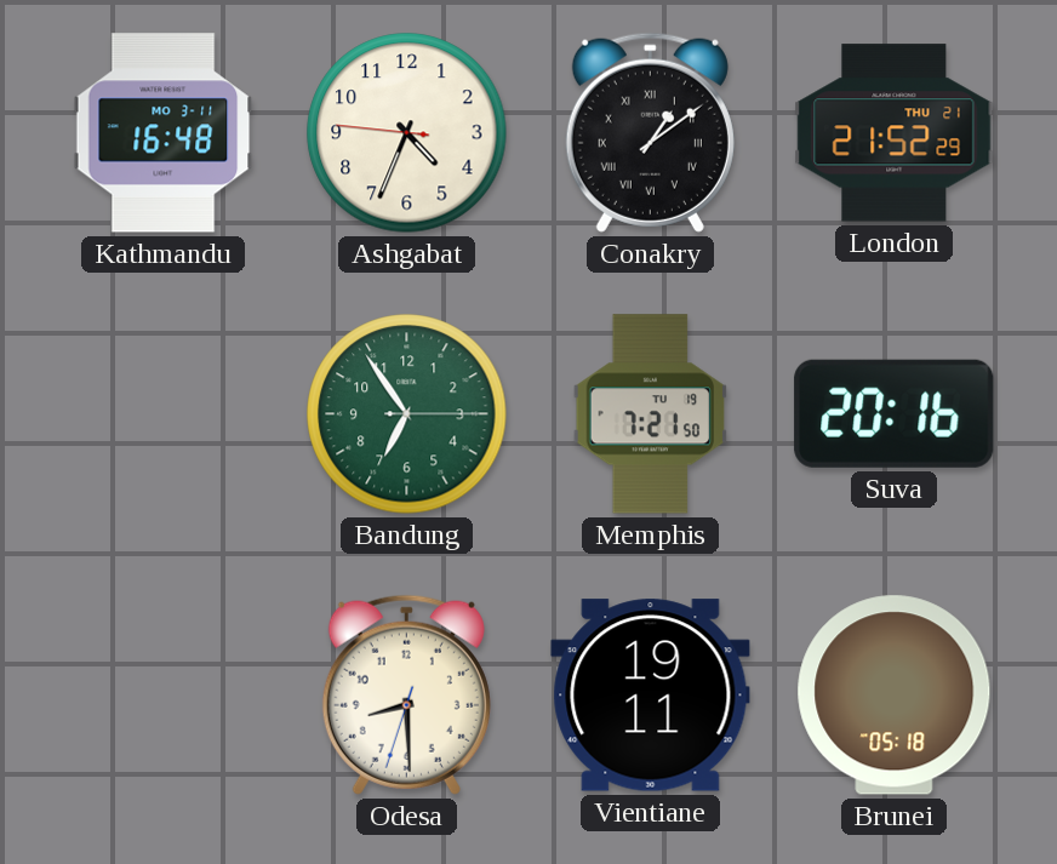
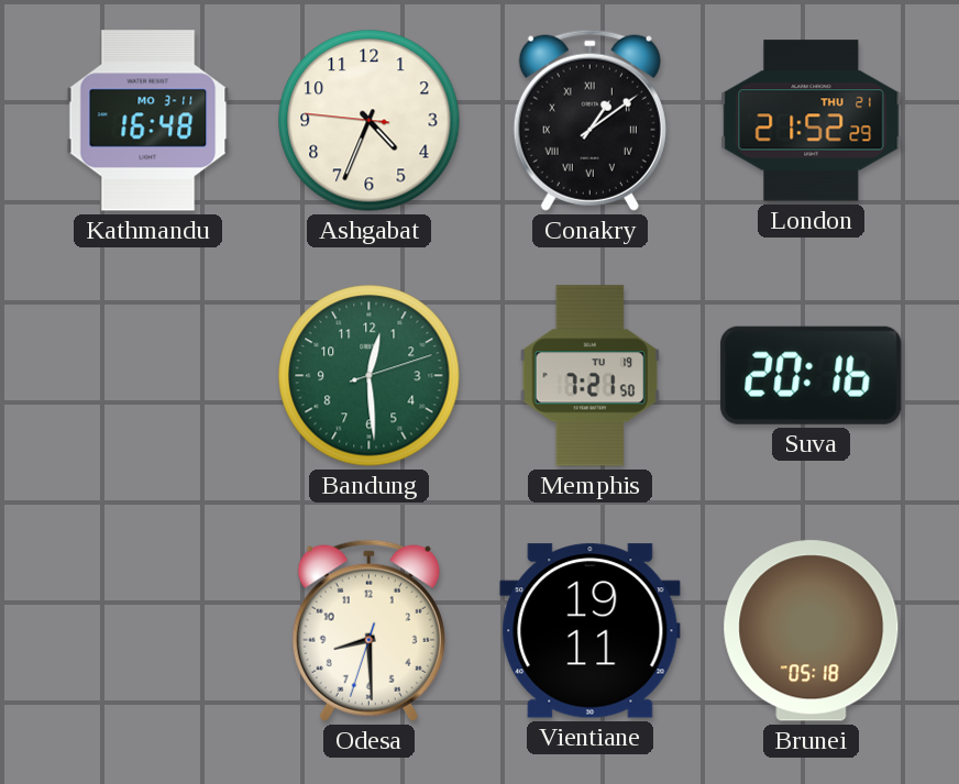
Bandung: 6:54 -> 12:29
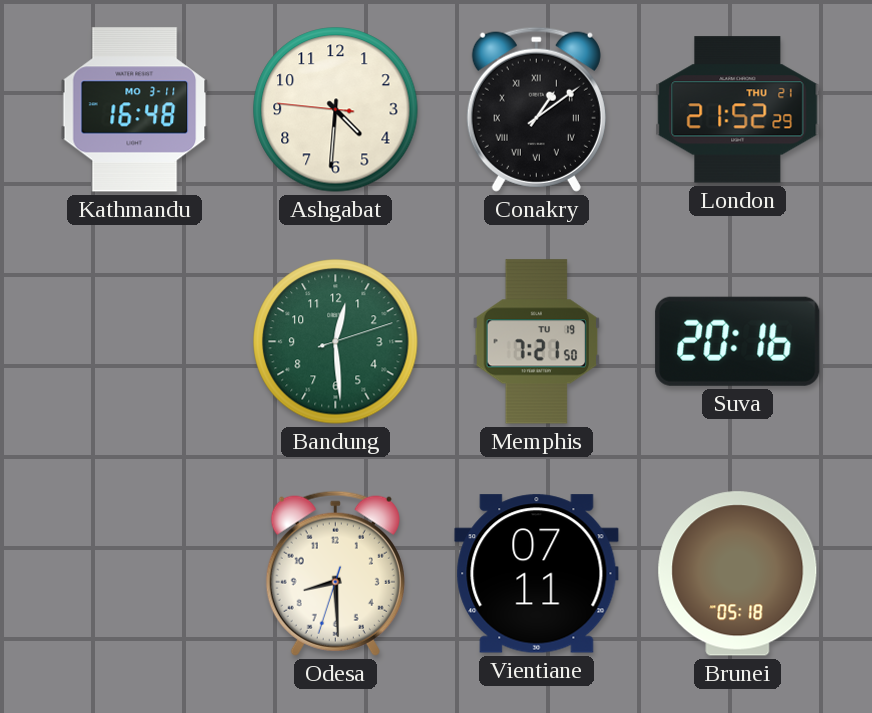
Ashgabat: 4:33 -> 4:30
Vientiane: 19:11 -> 07:11
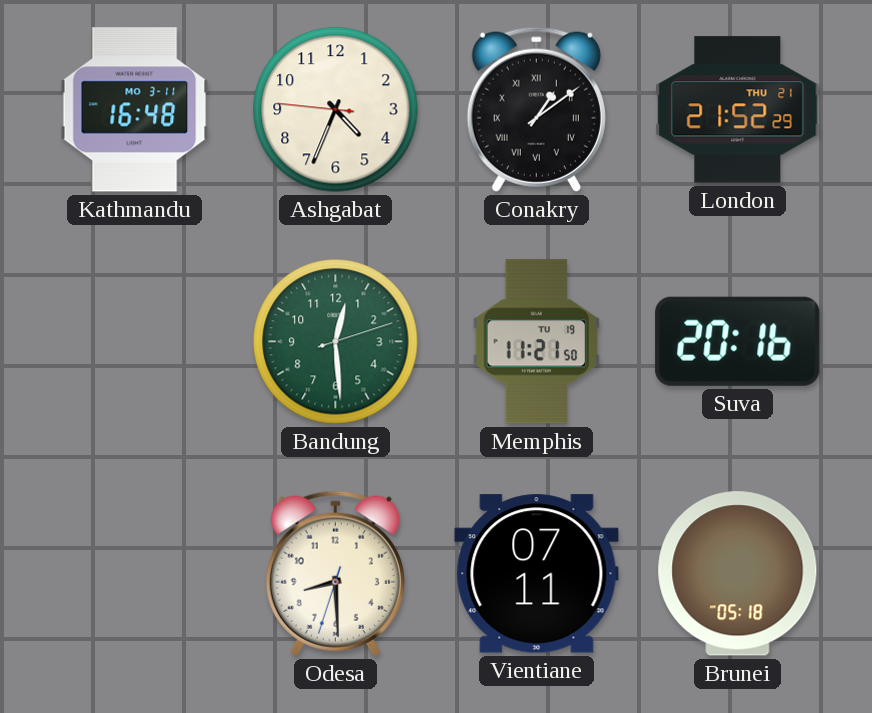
Ashgabat: 4:30 -> 4:33
Memphis: 7:21 -> 11:21
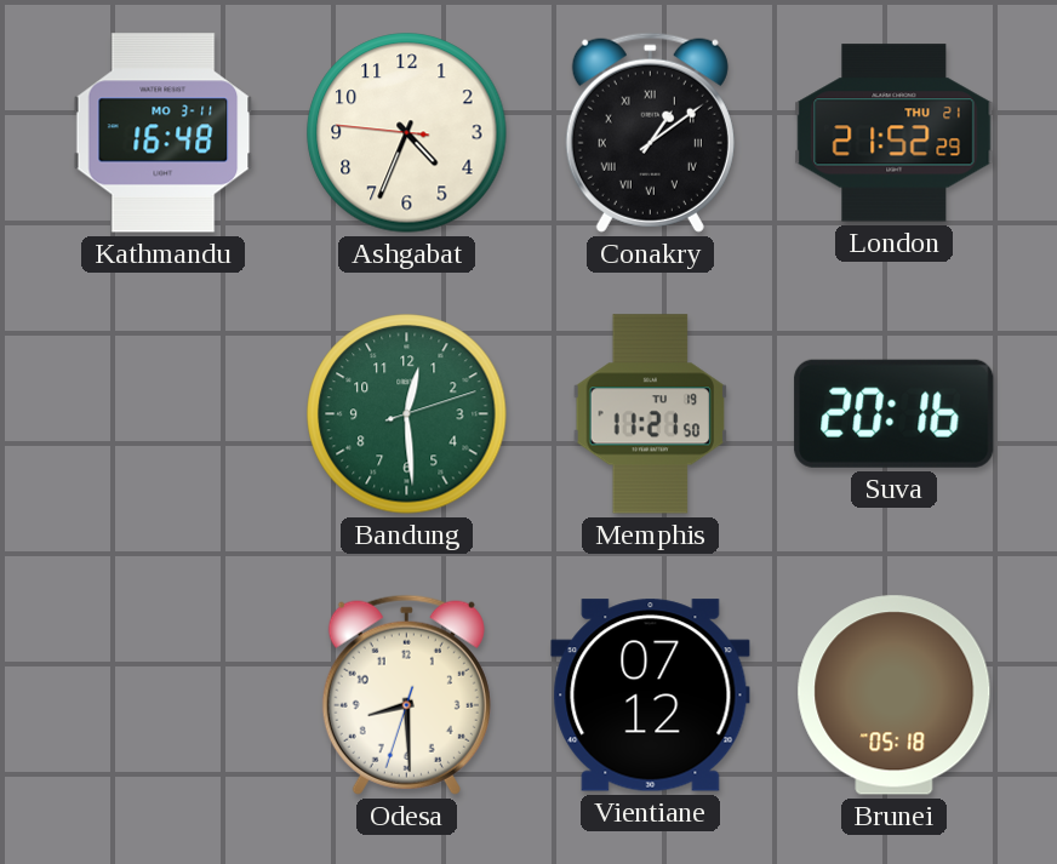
Vientiane: 07:11 -> 07:12
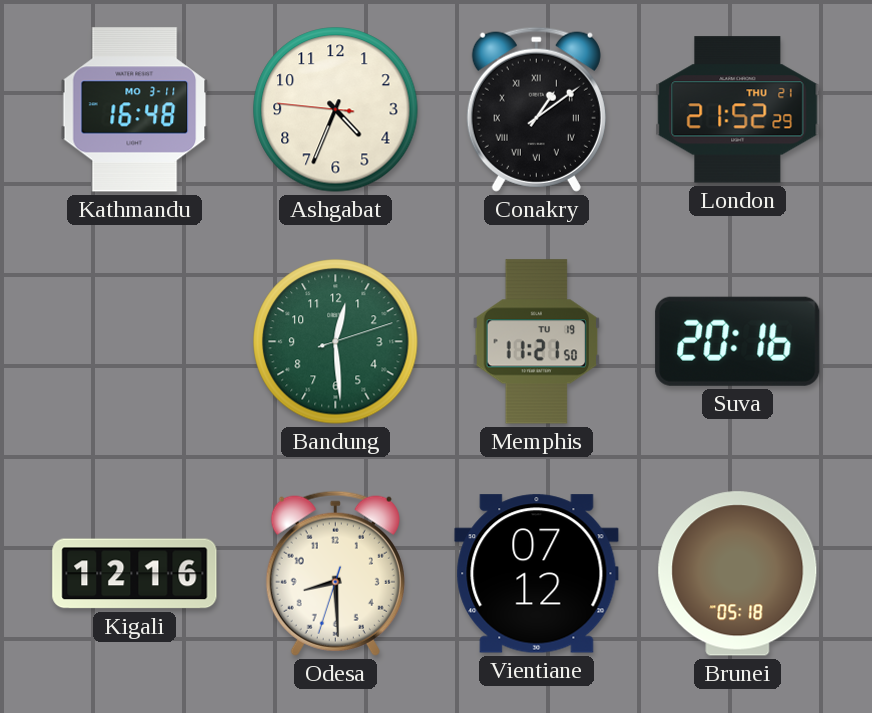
Kigali: none -> 12:16
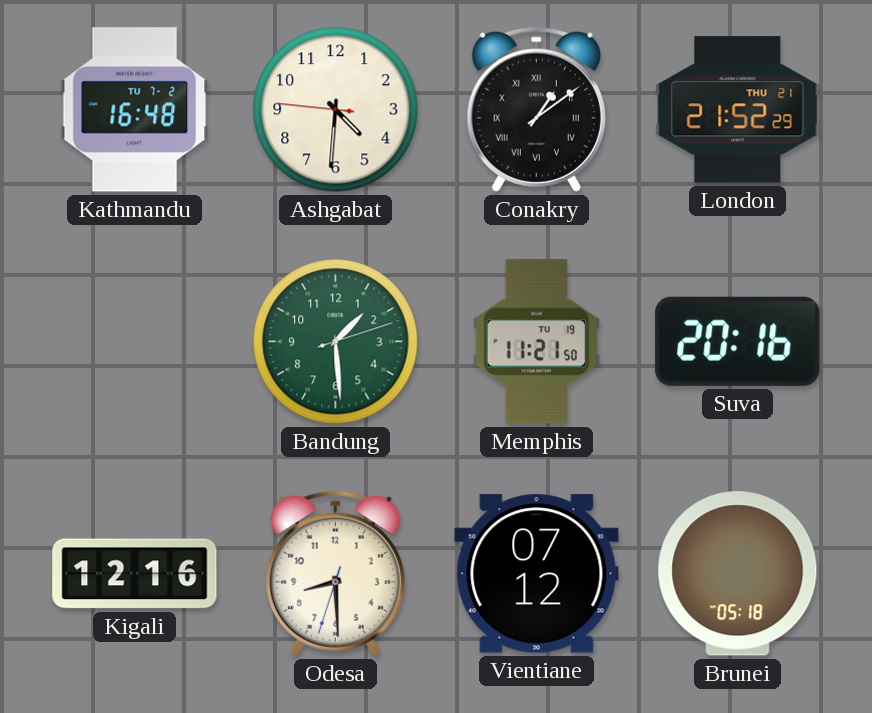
Kathmandu date: MO 3-11 -> TU 7-2
Ashgabat: 4:33 -> 4:30
Bandung: 12:29 -> 1:29
